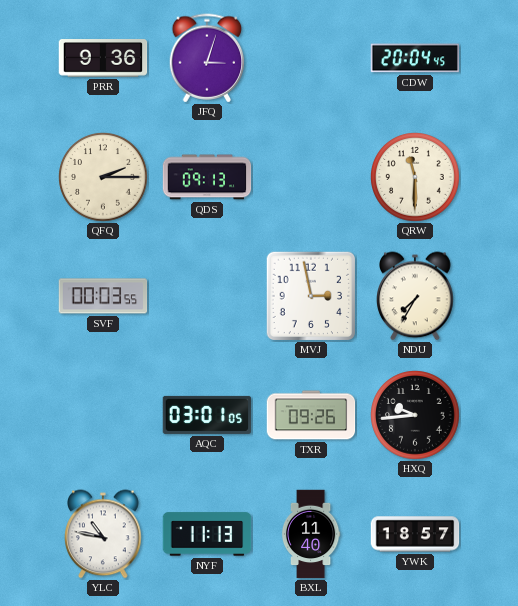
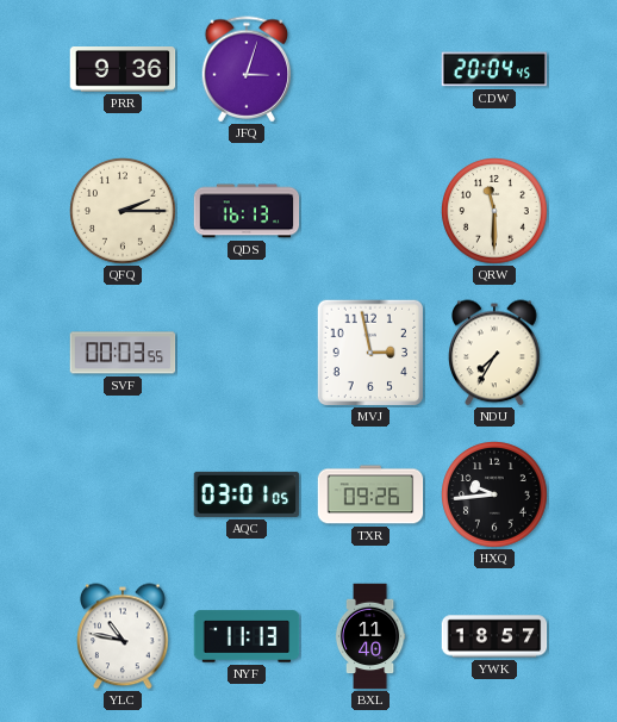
QDS: 09:13 -> 16:13
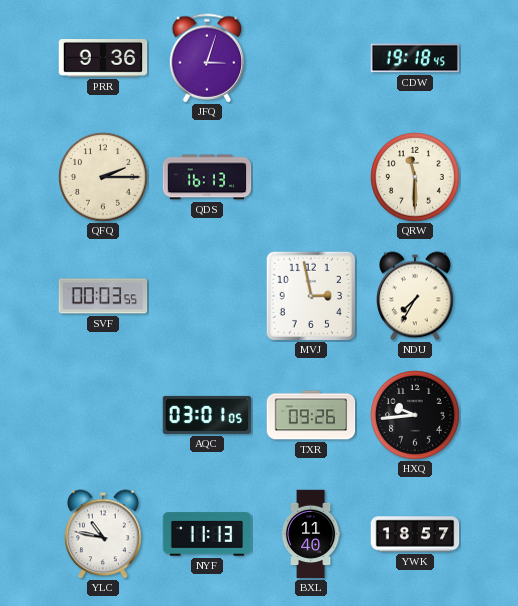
CDW: 20:04 -> 19:18
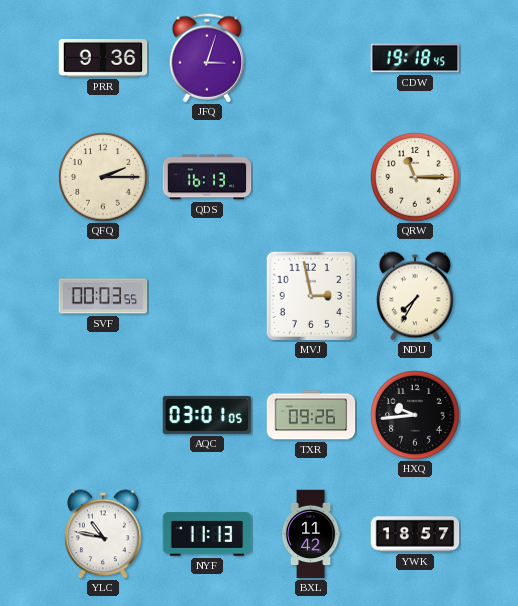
QRW: 11:30 -> 11:15
BXL: 11:40 -> 11:42
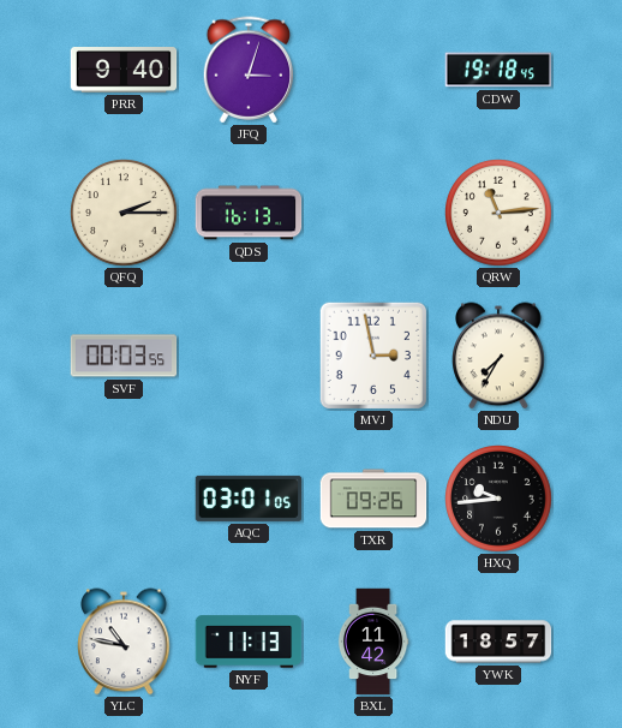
PRR: 9:36 -> 9:40
QRW: 11:15 -> 11:14
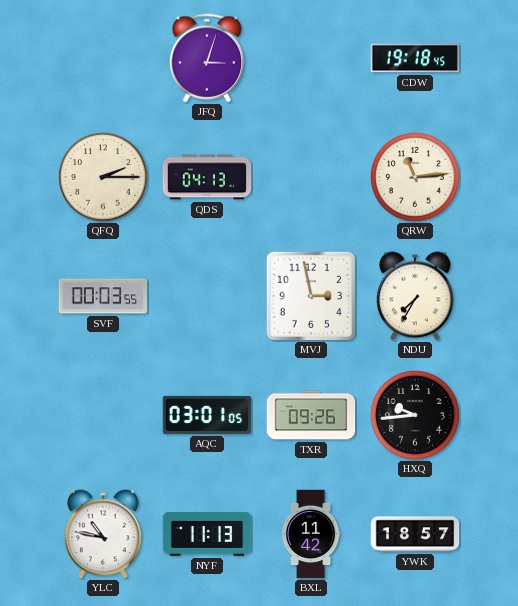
PRR: 9:40 -> none
QDS: 16:13 -> 04:13
